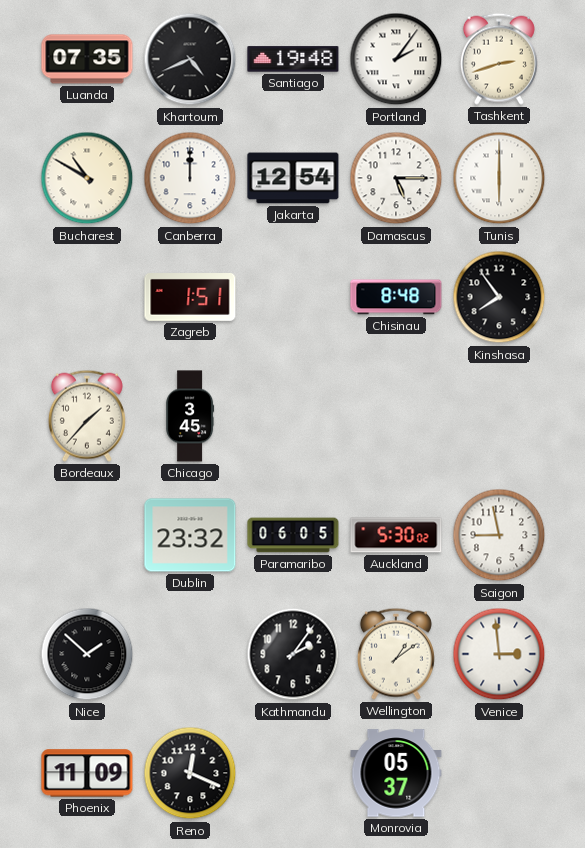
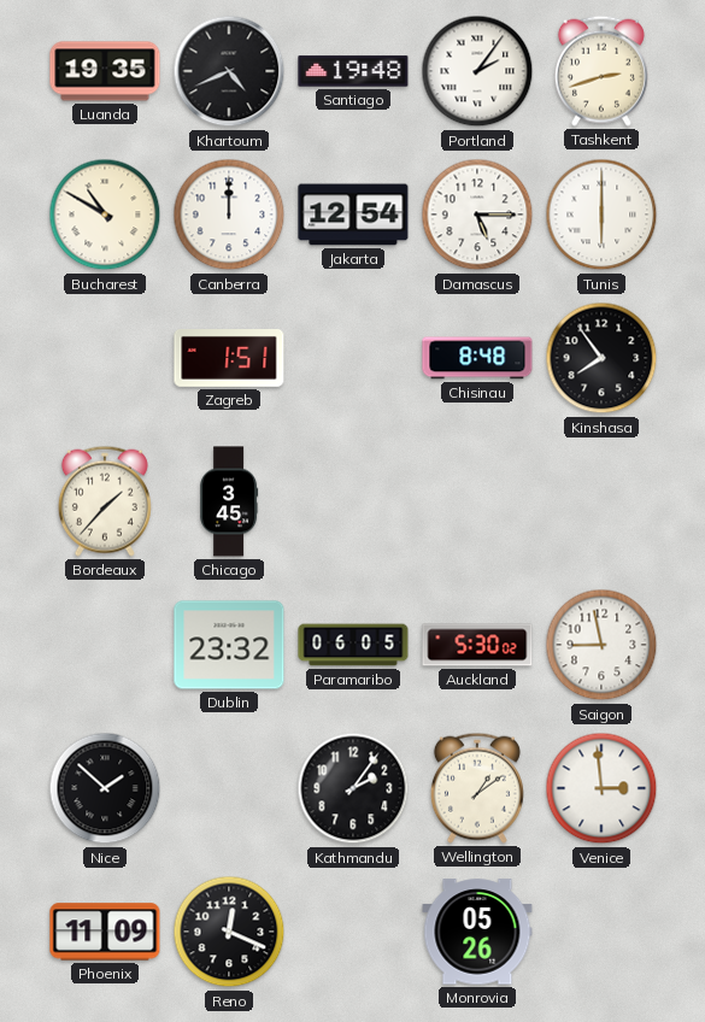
Luanda: 07:35 -> 19:35
Monrovia: 05:37 -> 05:26
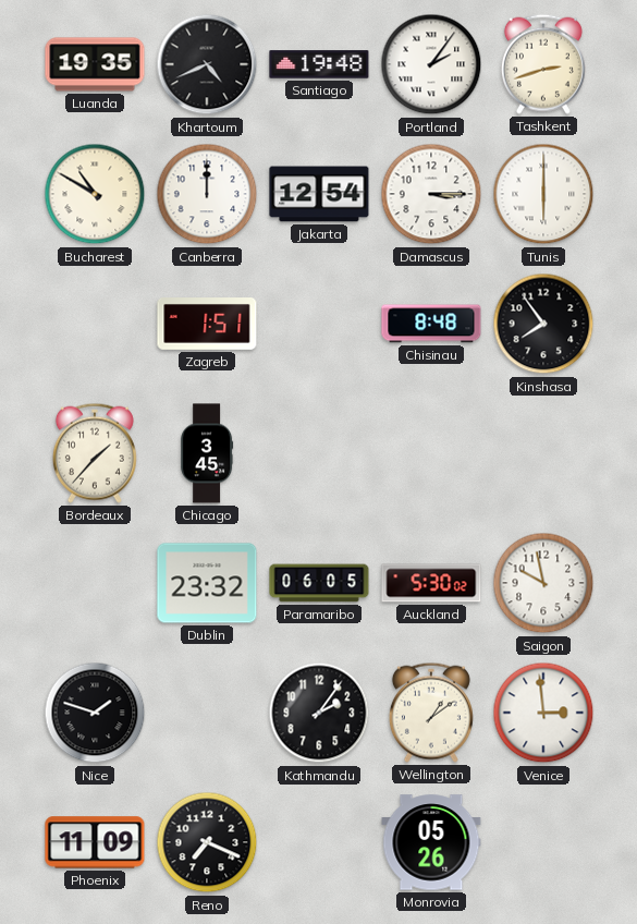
Damascus: 5:15 -> 3:15
Saigon: 8:58 -> 9:58
Nice: 1:52 -> 1:48
Reno: 12:19 -> 7:19
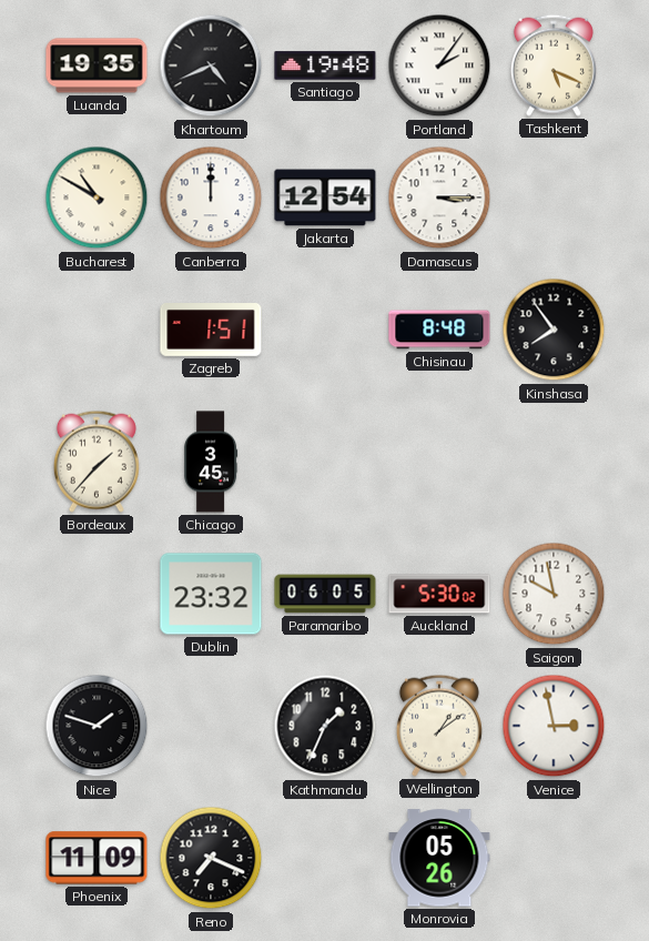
Tashkent: 2:42 -> 5:19
Tunis: 6:00 -> none
Kathmandu: 2:06 -> 1:34
Venice: 2:59 -> 2:58
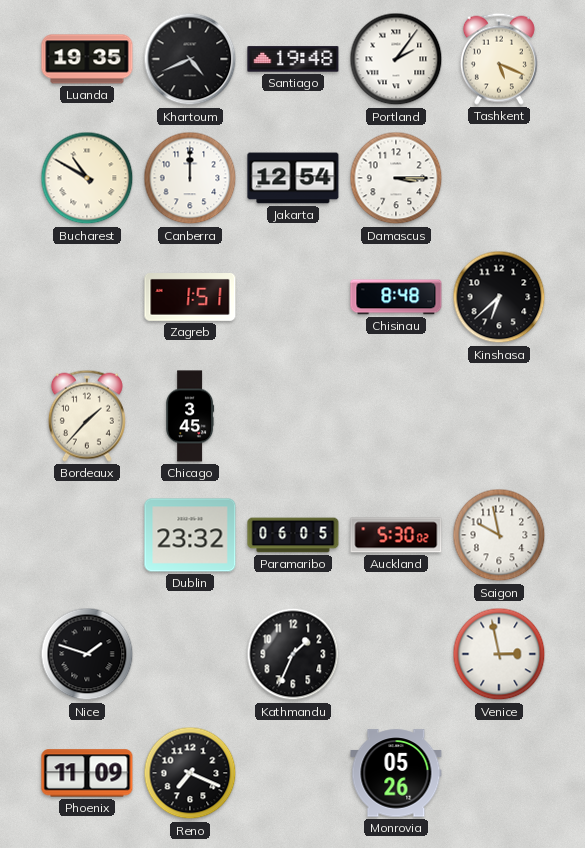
Kinshasa: 7:54 -> 6:38
Wellington: 1:09 -> none
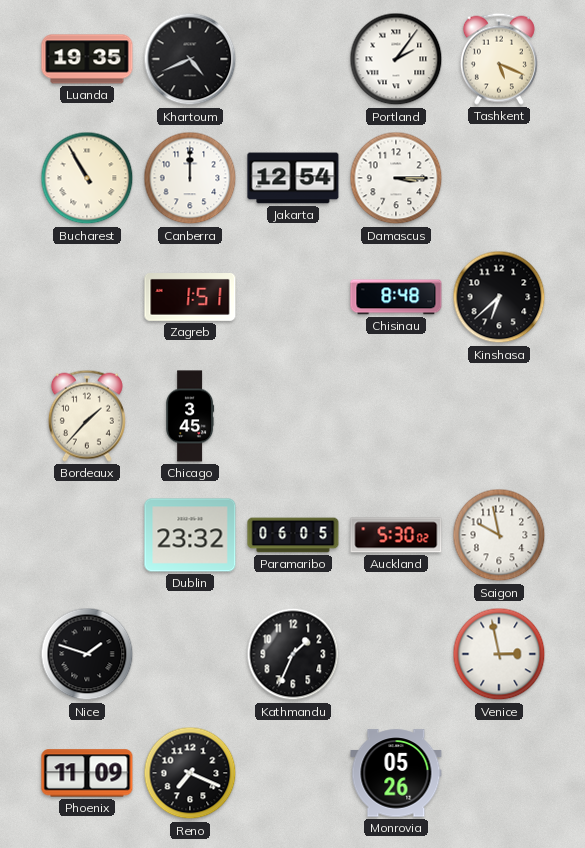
Santiago: 19:48 -> none
Bucharest: 10:50 -> 10:55
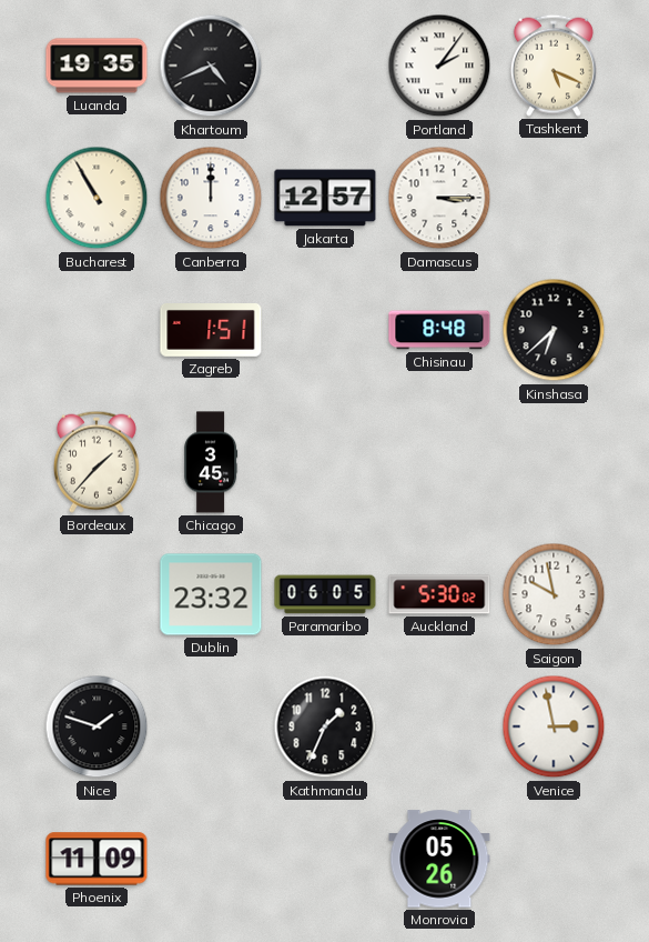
Jakarta: 12:54 -> 12:57
Reno: 7:19 -> none
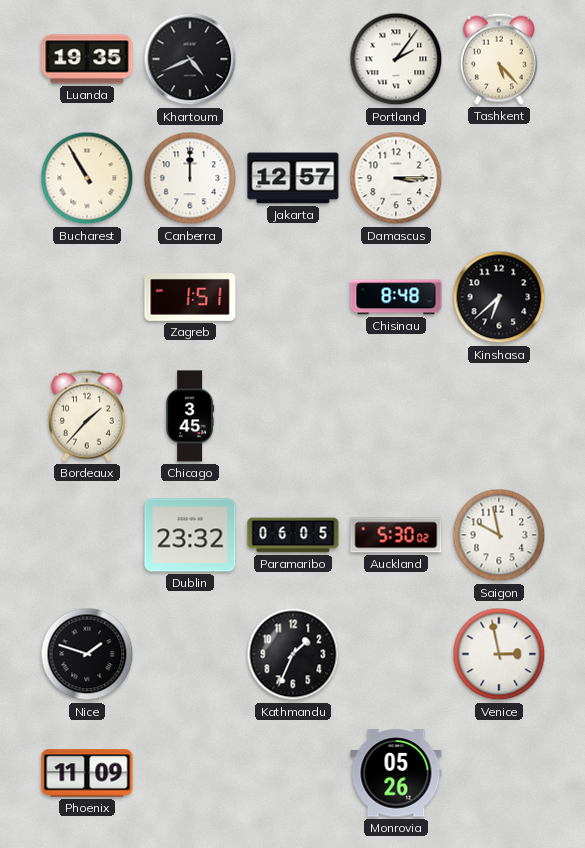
Tashkent: 5:19 -> 5:23
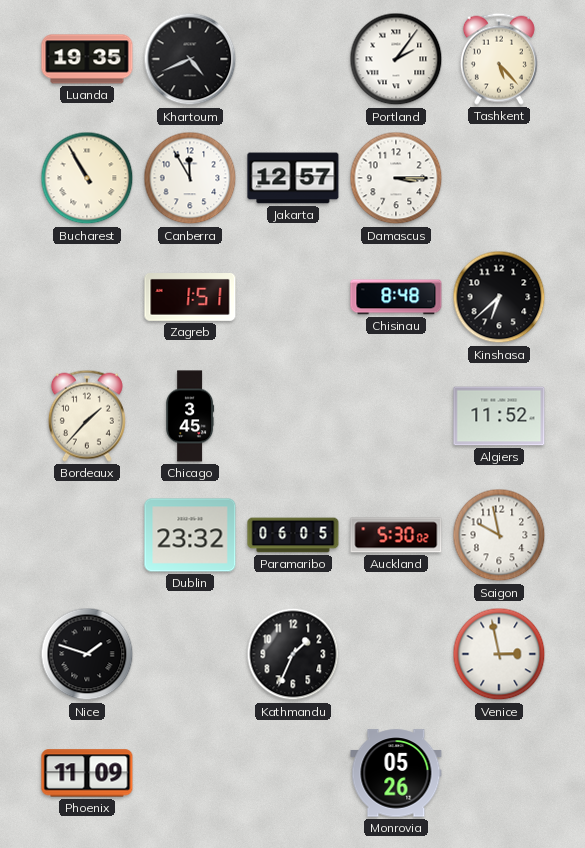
Canberra: 12:00 -> 11:55
Algiers: none -> 11:52
